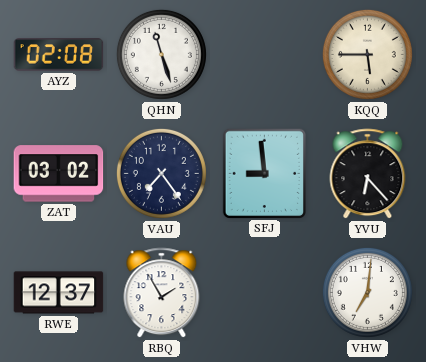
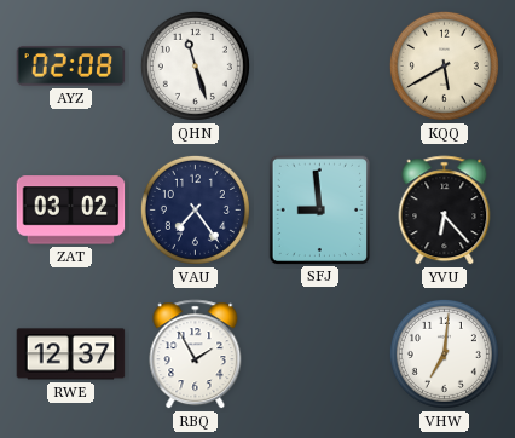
KQQ: 5:45 -> 5:40
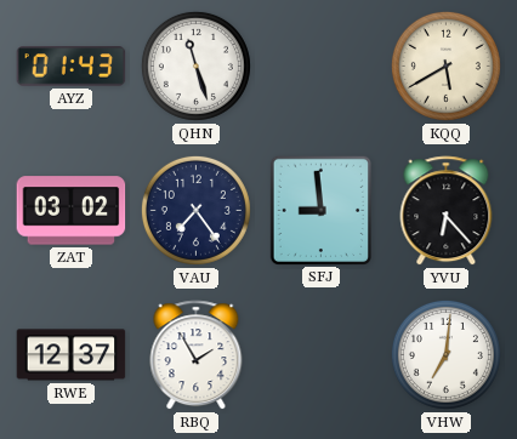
AYZ: 02:08 -> 01:43
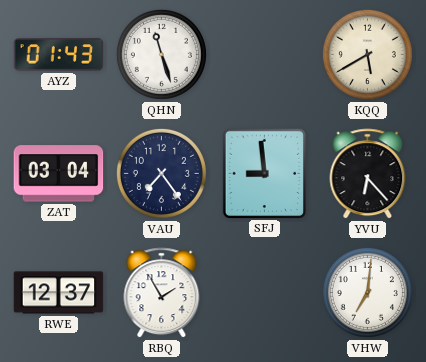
ZAT: 03:02 -> 03:04
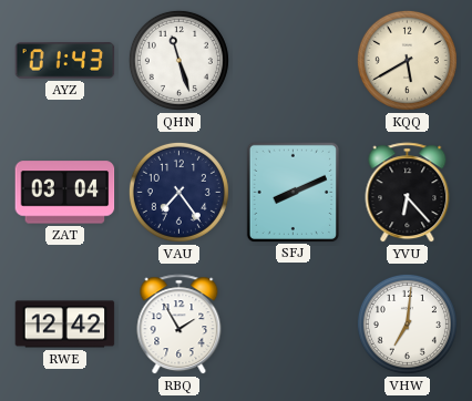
SFJ: 8:59 -> 8:11
RWE: 12:37 -> 12:42
